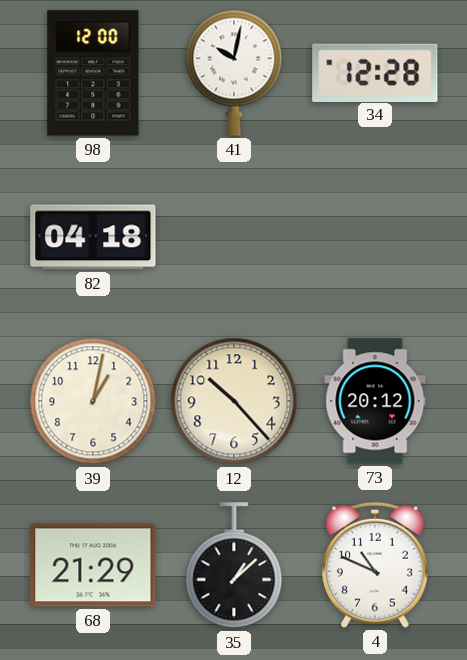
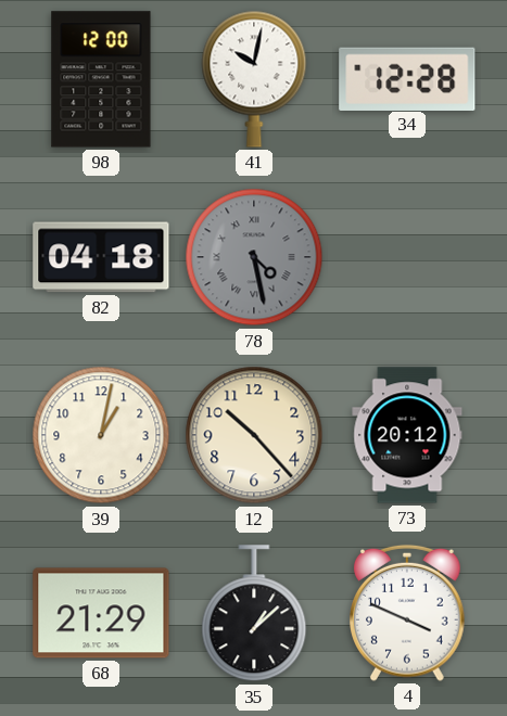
78: none -> 4:28
4: 10:49 -> 3:49
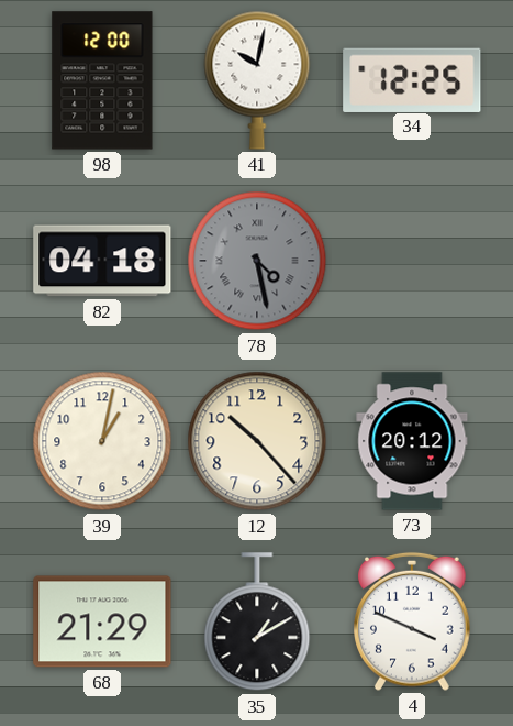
34: 12:28 -> 12:25
35: 1:08 -> 1:10
